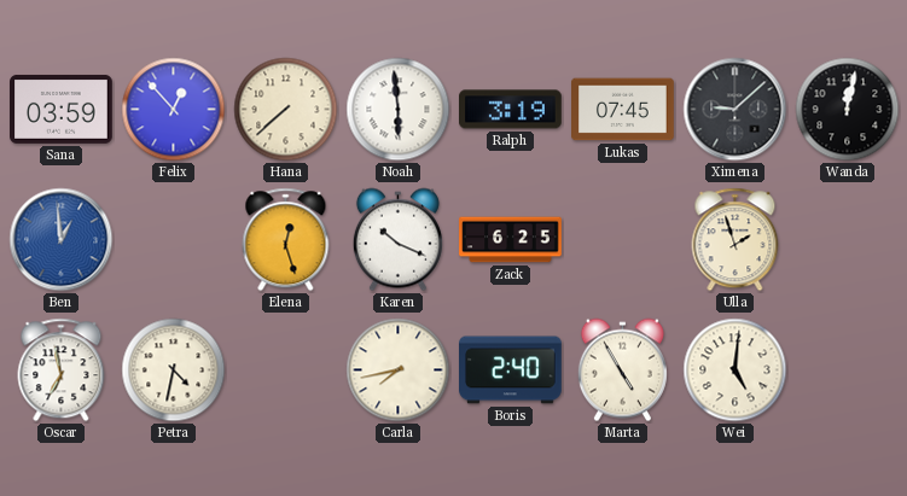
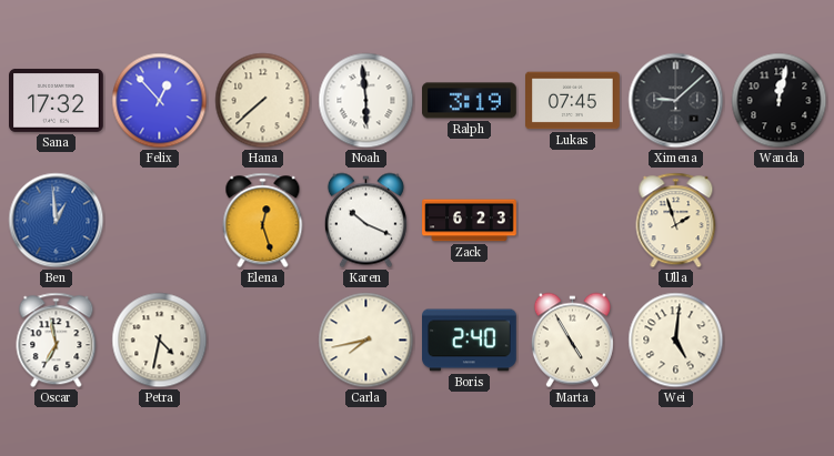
Sana: 03:59 -> 17:32
Zack: 6:25 -> 6:23
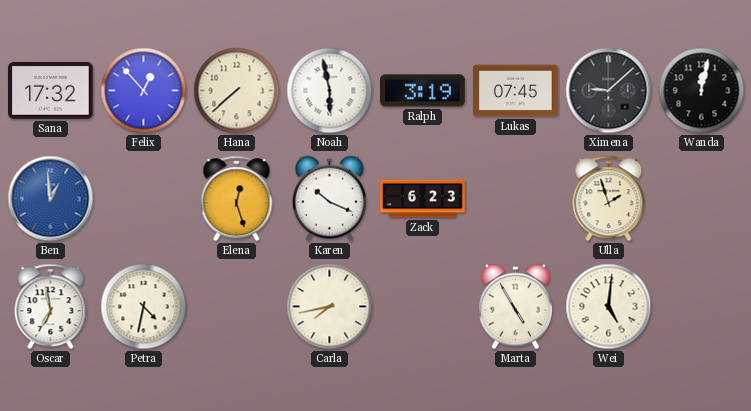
Noah: 5:59 -> 5:58
Boris: 2:40 -> none
